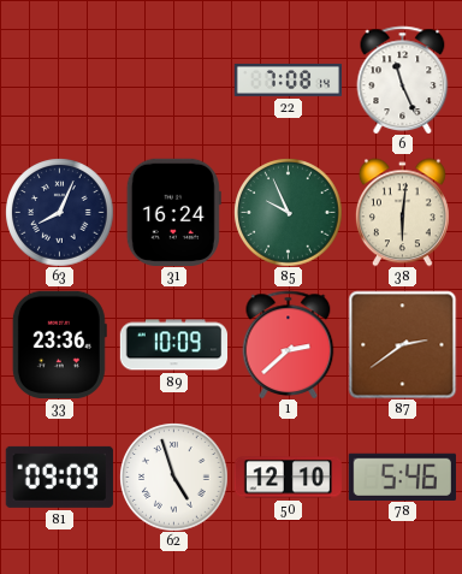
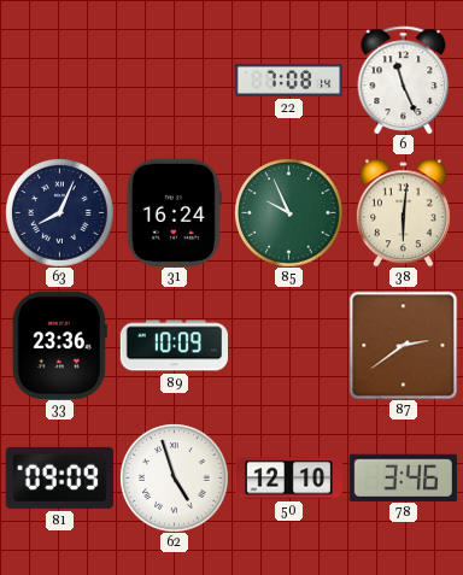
1: 2:38 -> none
78: 5:46 -> 3:46
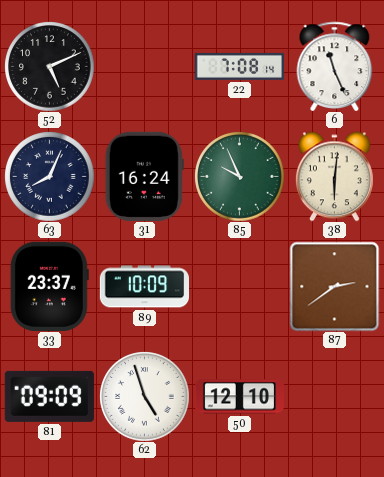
52: none -> 5:11
33: 23:36 -> 23:37
78: 3:46 -> none
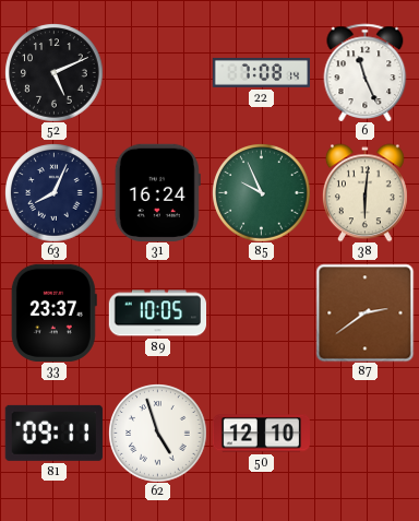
89: 10:09 -> 10:05
81: 09:09 -> 09:11
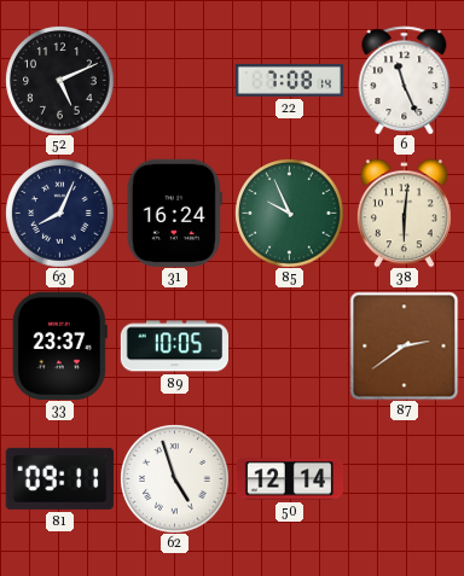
50: 12:10 -> 12:14
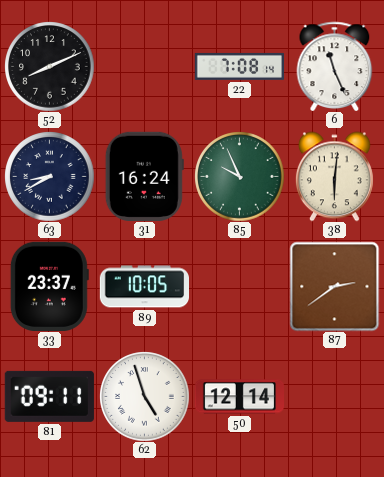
52: 5:11 -> 8:11
63: 8:04 -> 8:40
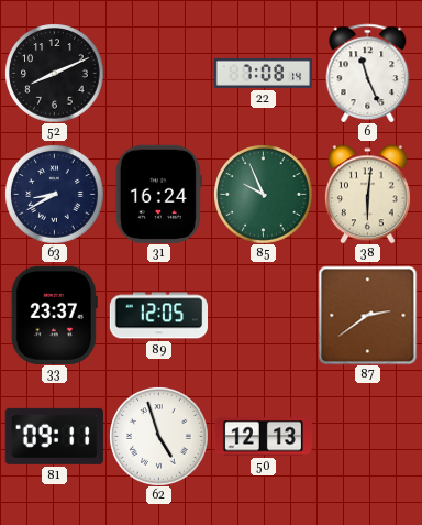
89: 10:05 -> 12:05
50: 12:14 -> 12:13
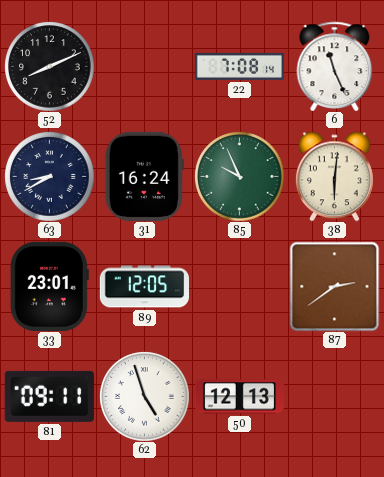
33: 23:37 -> 23:01
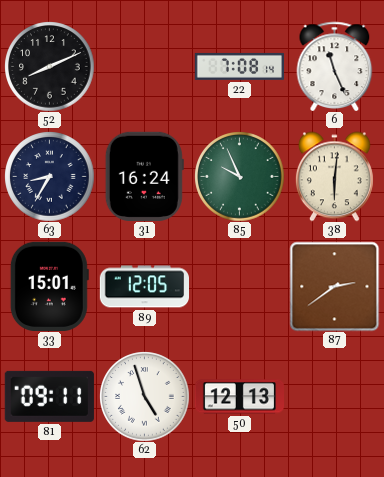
63: 8:40 -> 8:35
33: 23:01 -> 15:01
